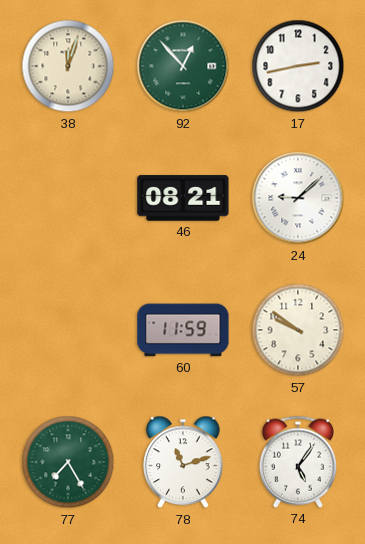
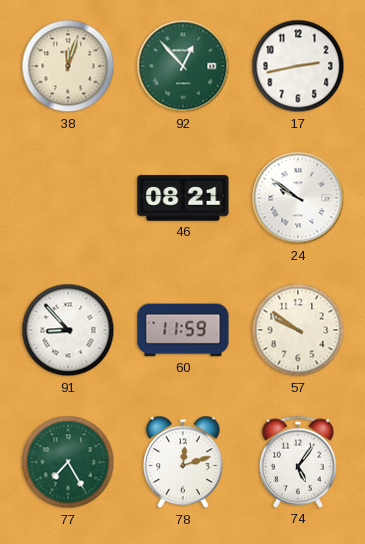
24: 9:08 -> 9:51
91: none -> 8:53
78: 11:12 -> 12:12
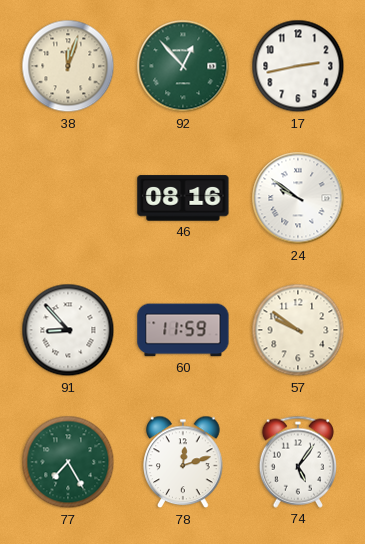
46: 08:21 -> 08:16
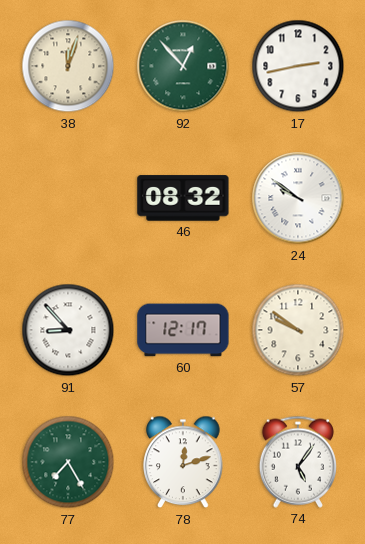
46: 08:16 -> 08:32
60: 11:59 -> 12:17
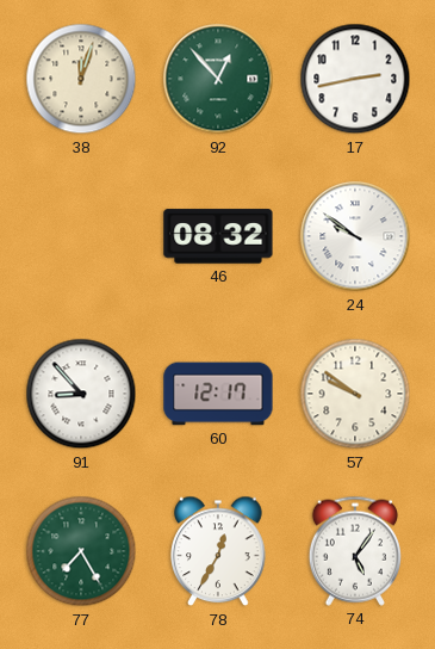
78: 12:12 -> 12:35
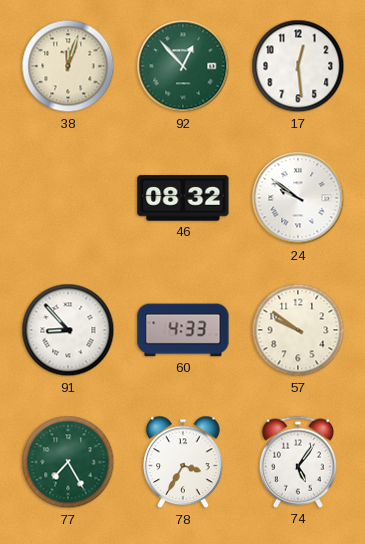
17: 2:43 -> 12:29
60: 12:17 -> 4:33
78: 12:35 -> 3:35
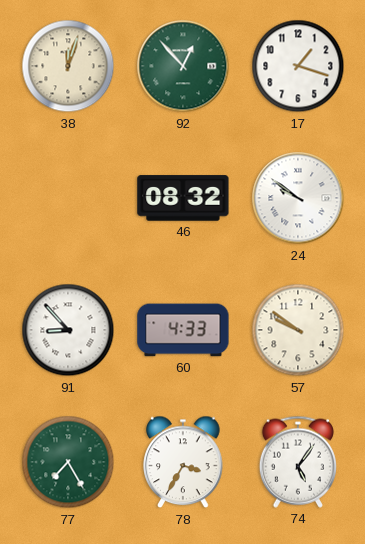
17: 12:29 -> 1:18
